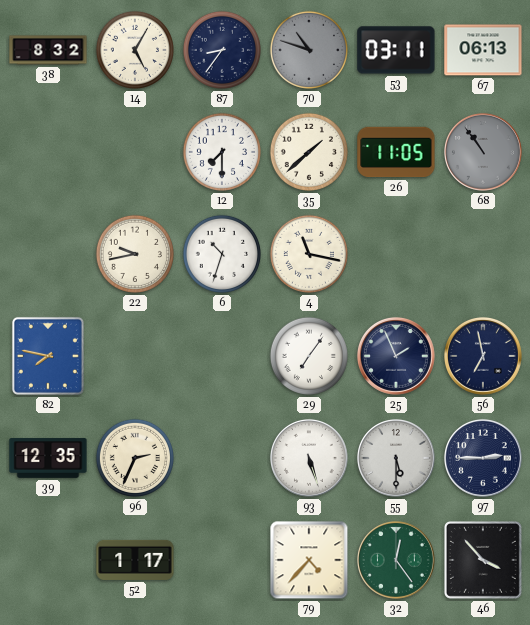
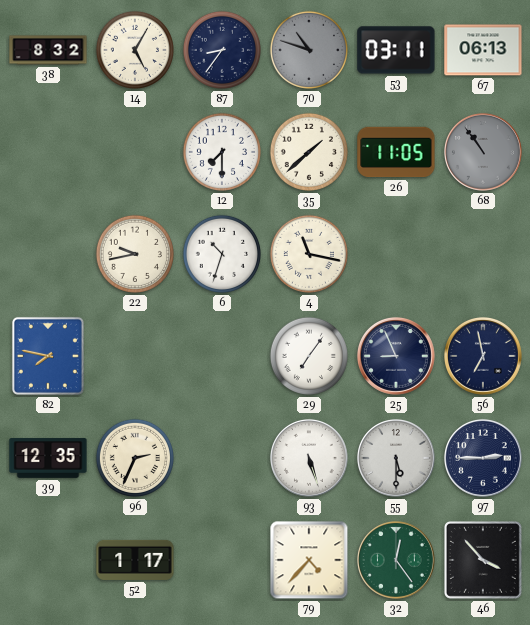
25: 1:56 -> 8:56
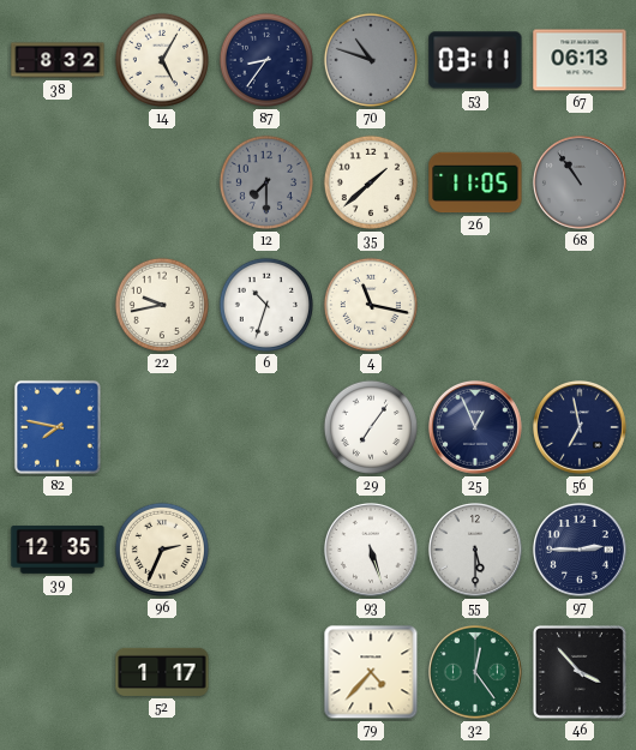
12 dial: white -> grey
25: 8:56 -> 12:56
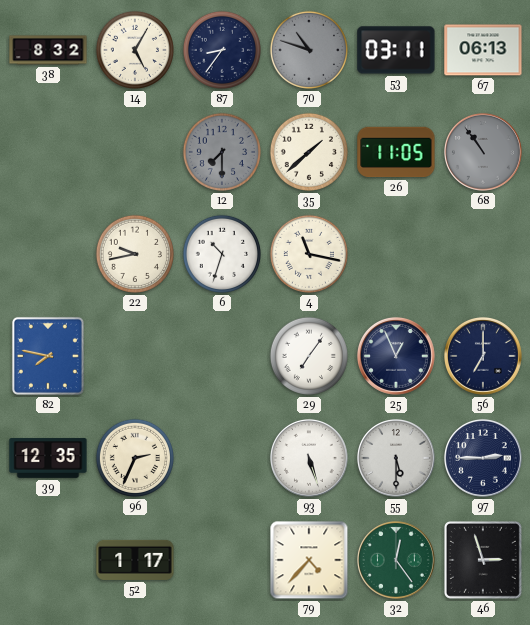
56: 6:58 -> 7:00
46: 3:53 -> 2:57
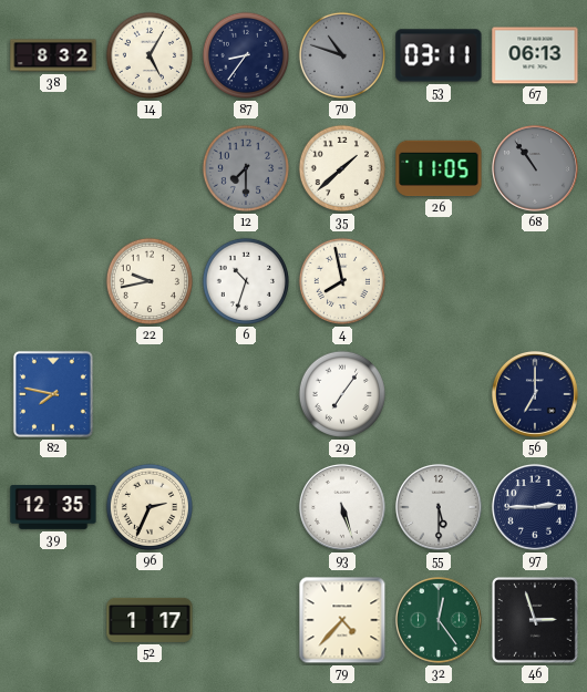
4: 11:17 -> 7:58
25: 12:56 -> none
